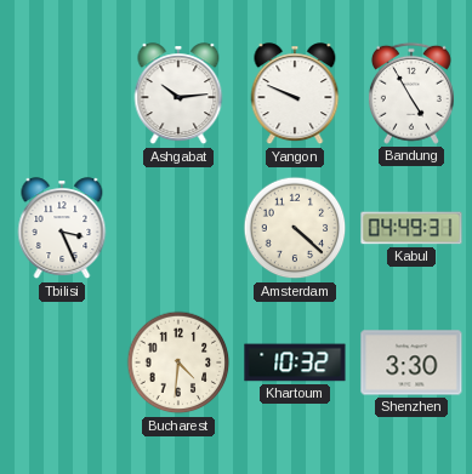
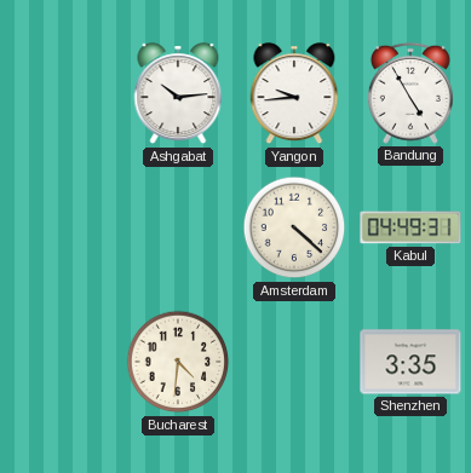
Yangon: 9:49 -> 9:44
Tbilisi: 3:26 -> none
Khartoum: 10:32 -> none
Shenzhen: 3:30 -> 3:35
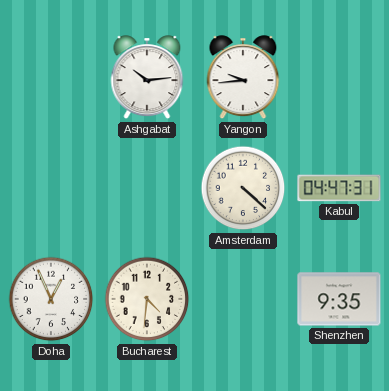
Bandung: 4:55 -> none
Kabul: 04:49 -> 04:47
Doha: none -> 12:56
Shenzhen: 3:35 -> 9:35
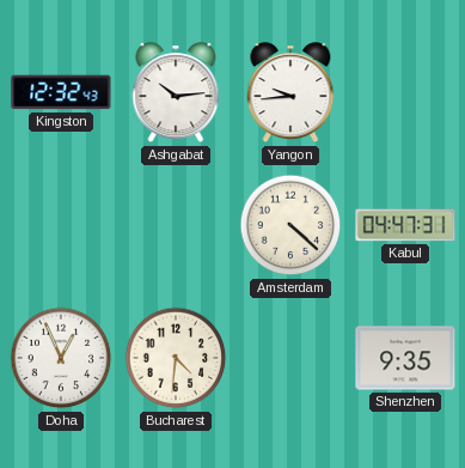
Kingston: none -> 12:32
